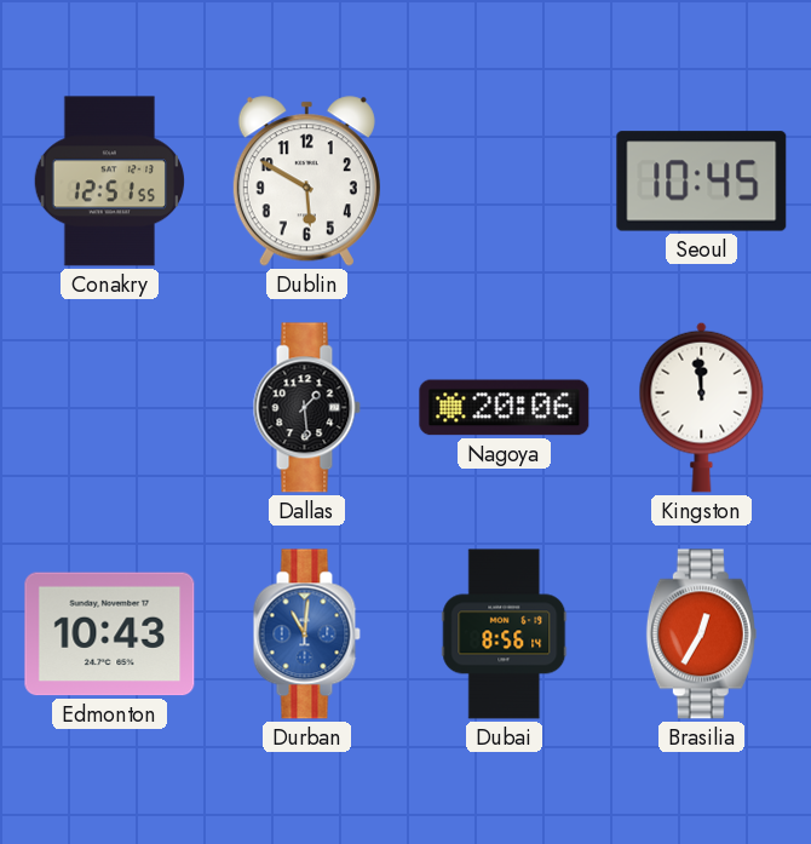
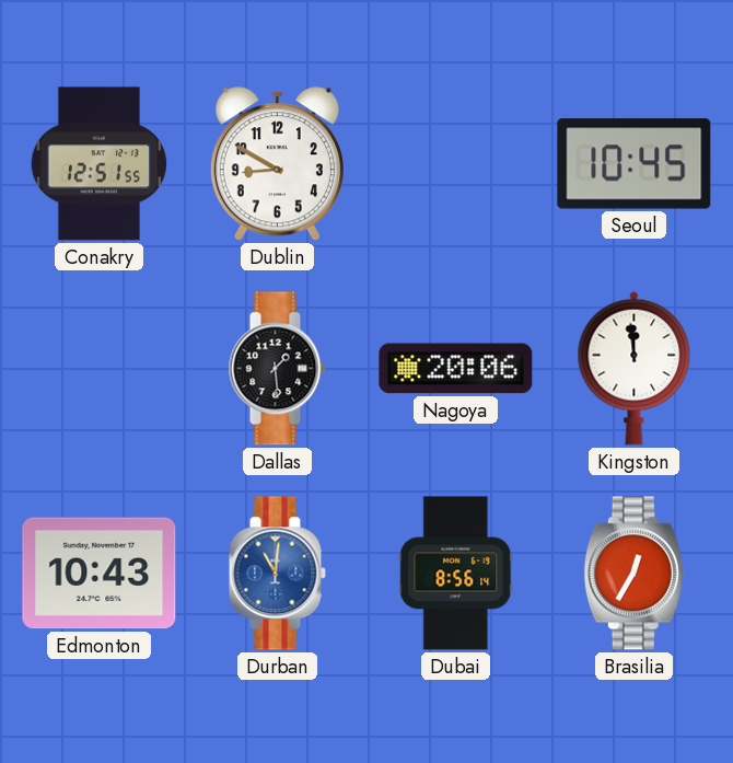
Dublin: 5:50 -> 8:50
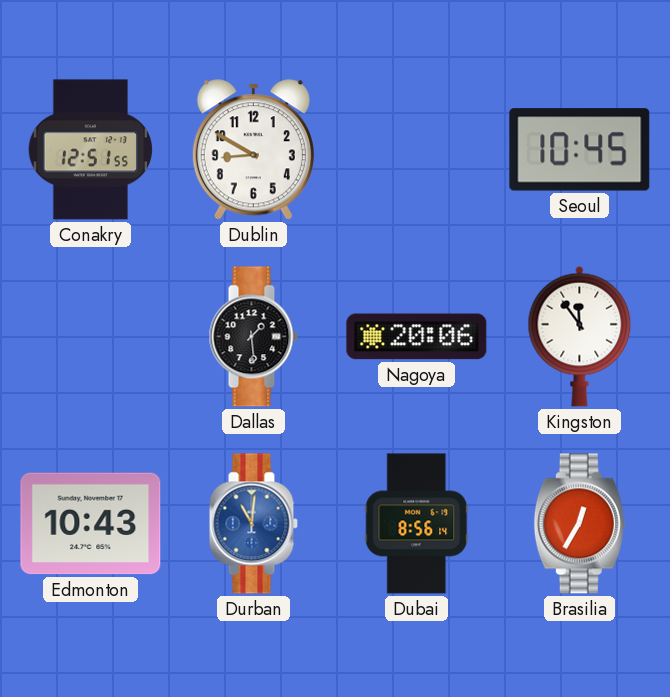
Kingston: 11:59 -> 11:54
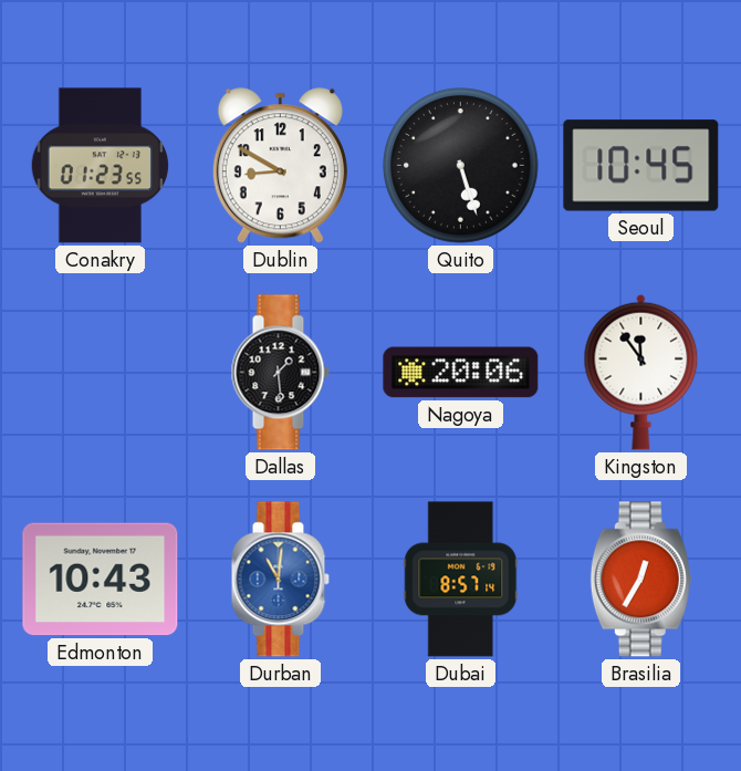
Conakry: 12:51 -> 01:23
Quito: none -> 5:27
Dubai: 8:56 -> 8:57
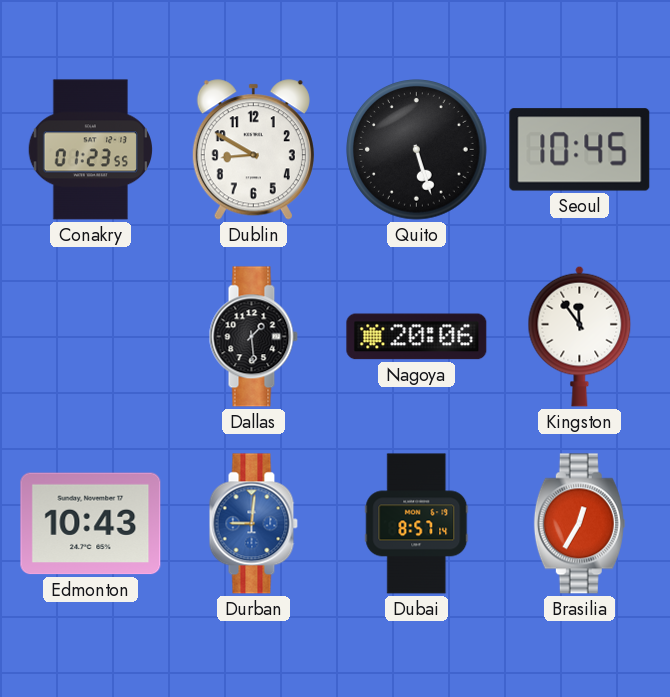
Durban: 11:01 -> 9:01
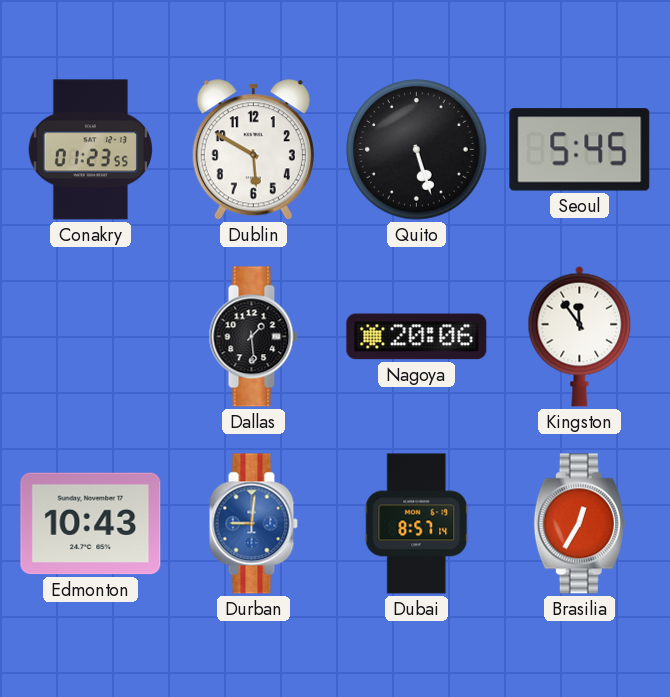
Dublin: 8:50 -> 5:50
Seoul: 10:45 -> 5:45
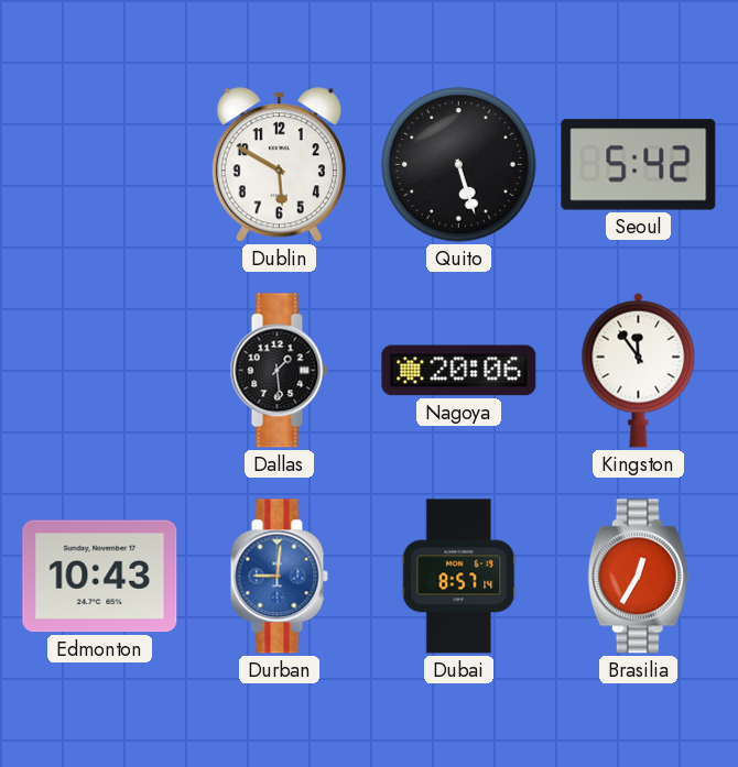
Conakry: 01:23 -> none
Seoul: 5:45 -> 5:42
